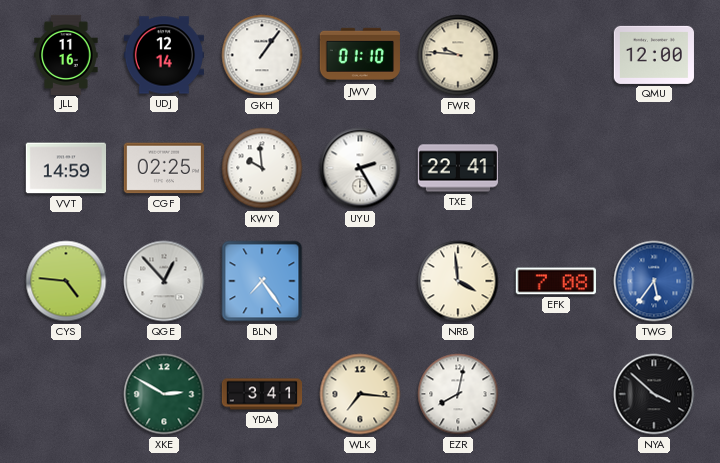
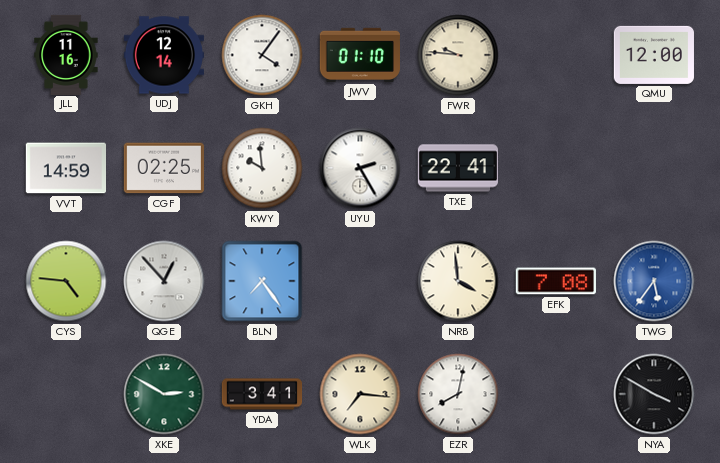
GKH: 1:06 -> 4:06
NYA: 3:52 -> 3:50
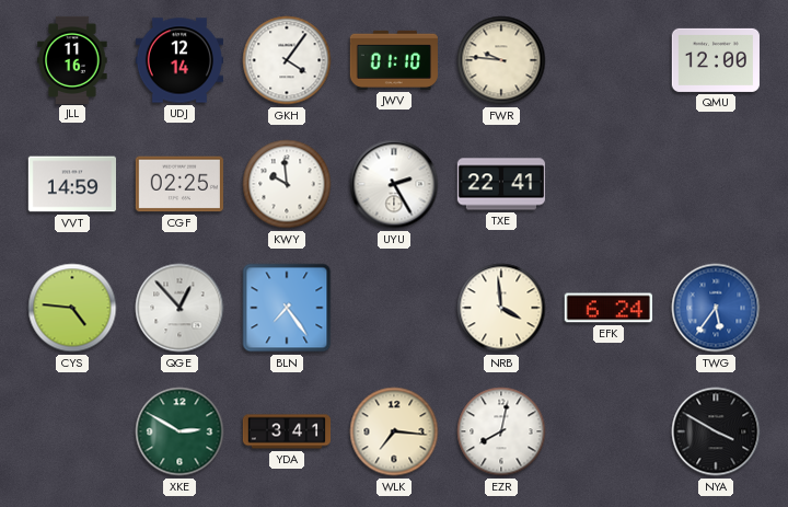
EFK: 7:08 -> 6:24
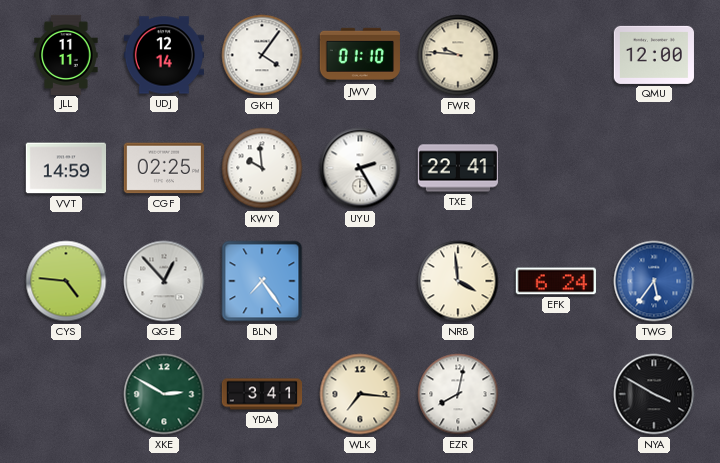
JLL: 11:16 -> 11:11
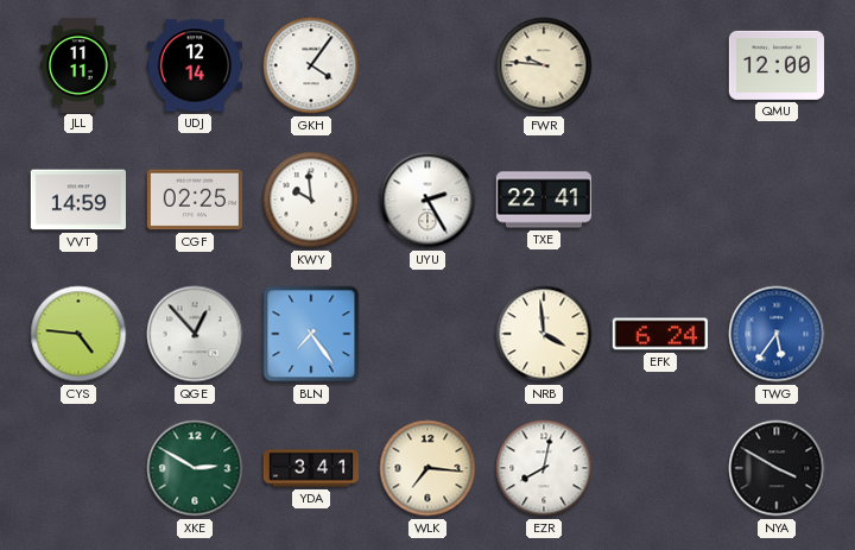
JWV: 01:10 -> none
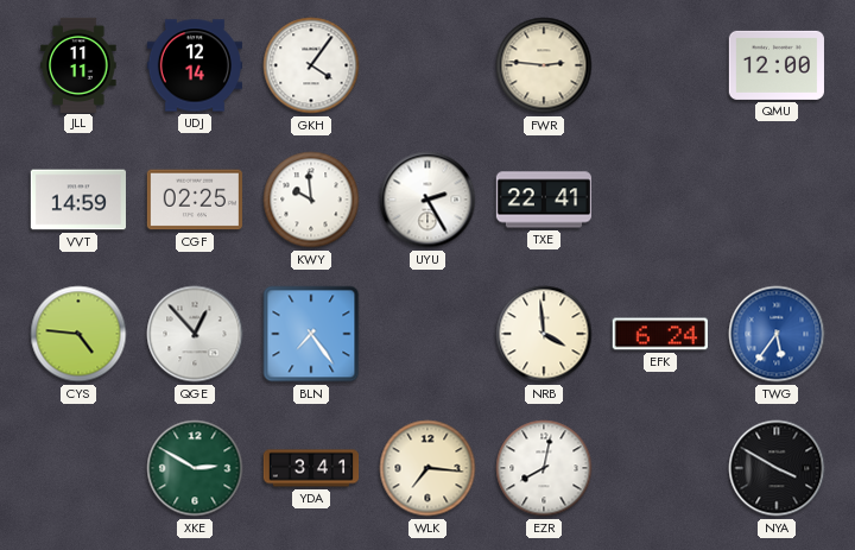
FWR: 9:46 -> 2:46
